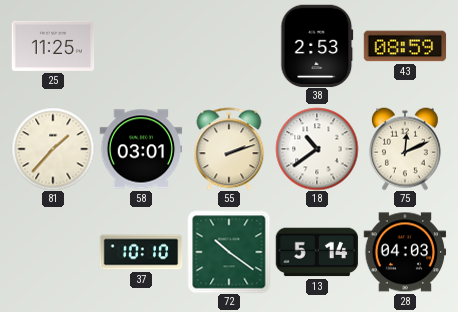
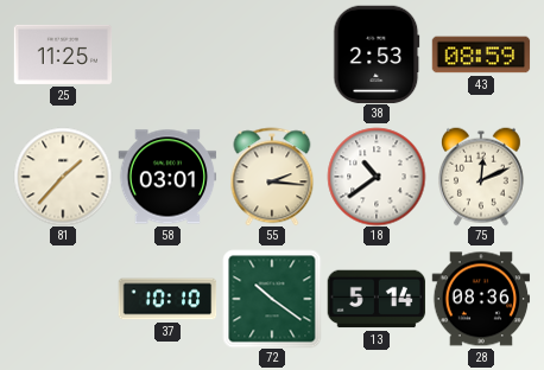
55: 2:12 -> 2:16
28: 04:03 -> 08:36
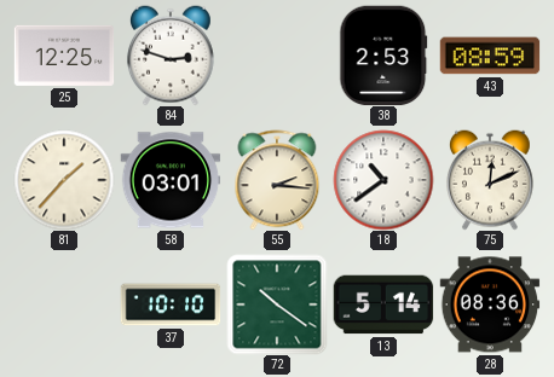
25: 11:25 -> 12:25
84: none -> 2:48
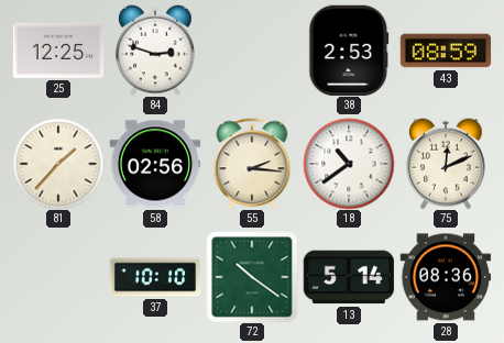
58: 03:01 -> 02:56
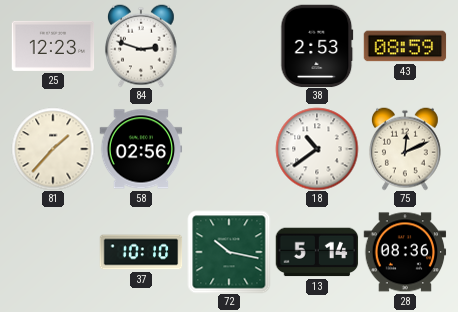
25: 12:25 -> 12:23
55: 2:16 -> none
72: 10:21 -> 10:17
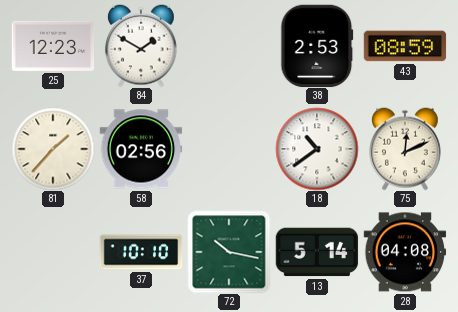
84: 2:48 -> 1:50
28: 08:36 -> 04:08
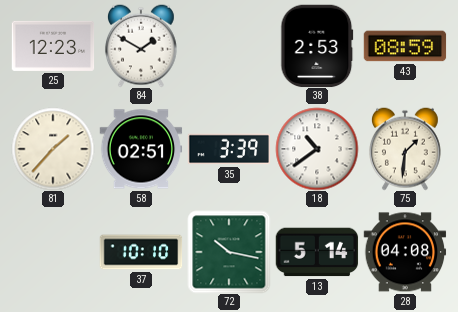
58: 02:56 -> 02:51
35: none -> 3:39
75: 12:11 -> 1:31
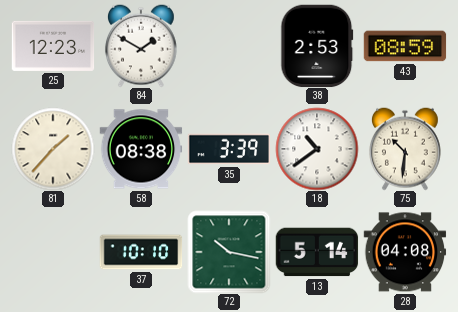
58: 02:51 -> 08:38
75: 1:31 -> 10:31
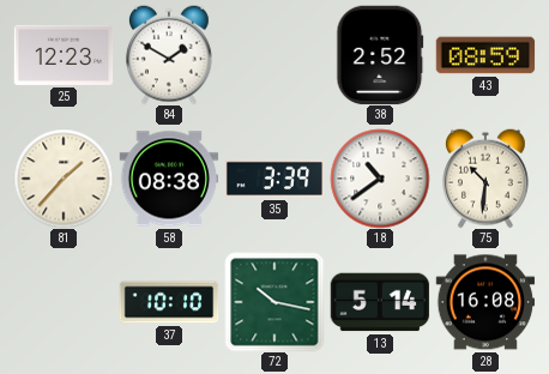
38: 2:53 -> 2:52
28: 04:08 -> 16:08
